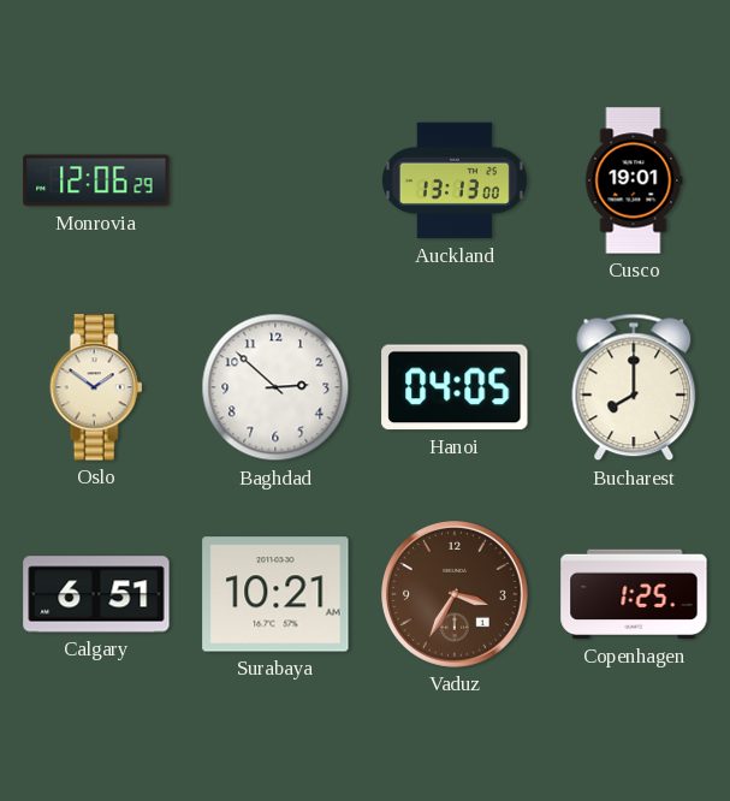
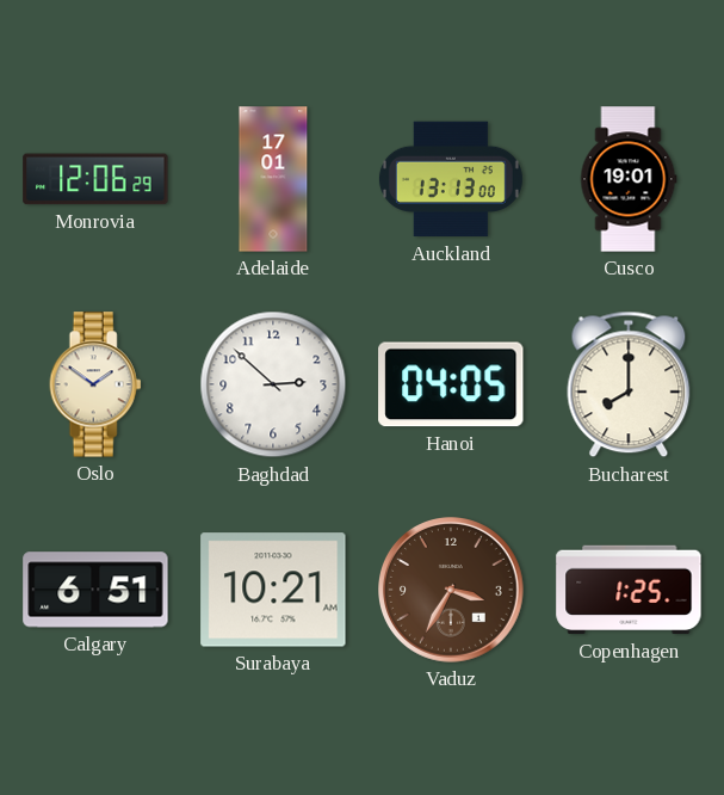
Adelaide: none -> 17:01
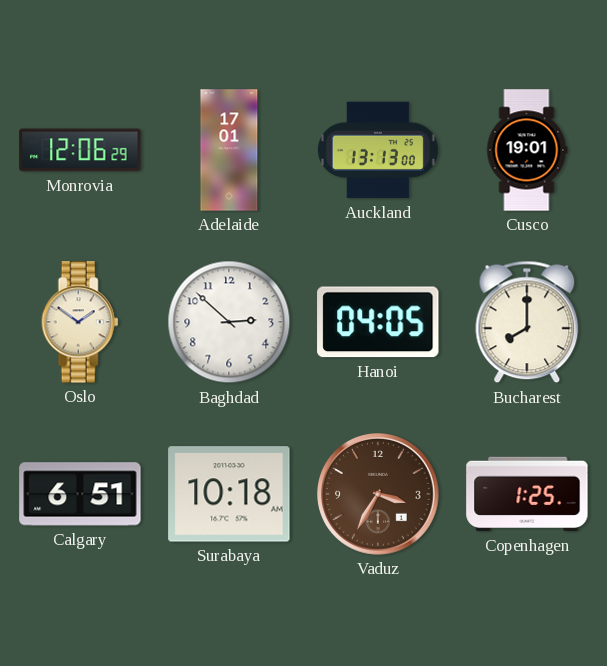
Surabaya: 10:21 -> 10:18
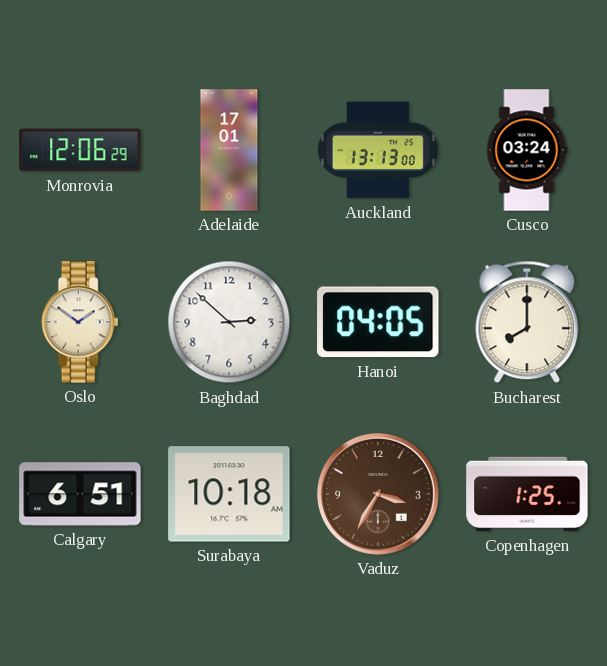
Cusco: 19:01 -> 03:24
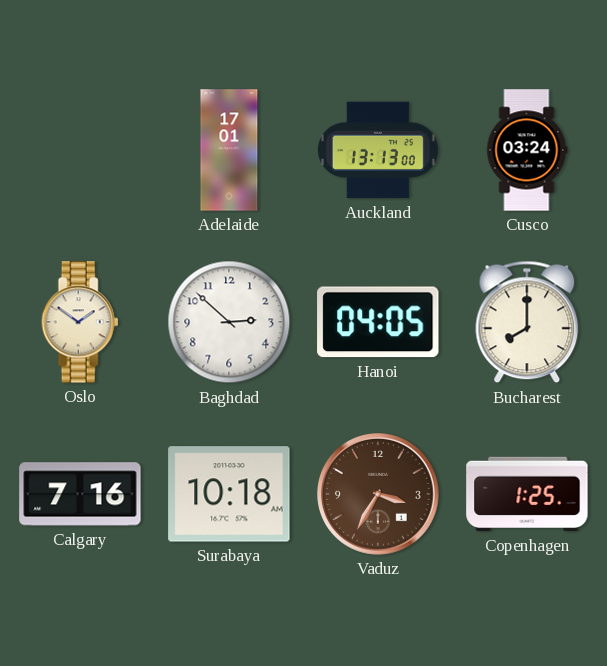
Monrovia: 12:06 -> none
Calgary: 6:51 -> 7:16
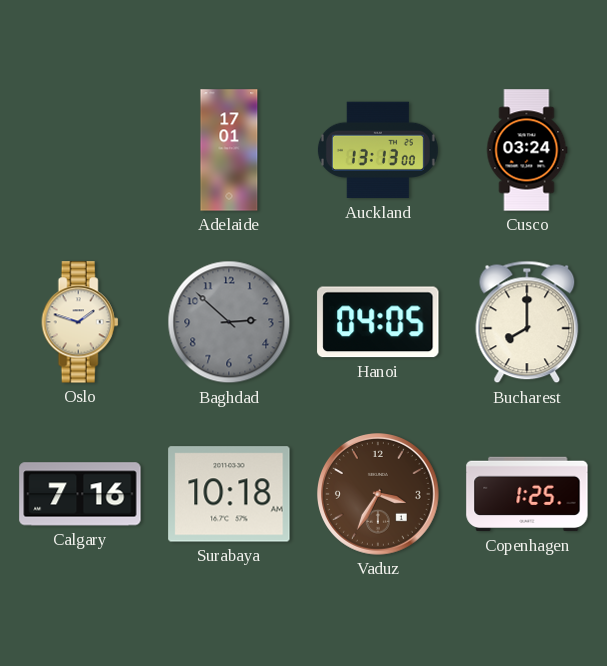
Oslo: 1:51 -> 1:48
Baghdad dial: white -> grey
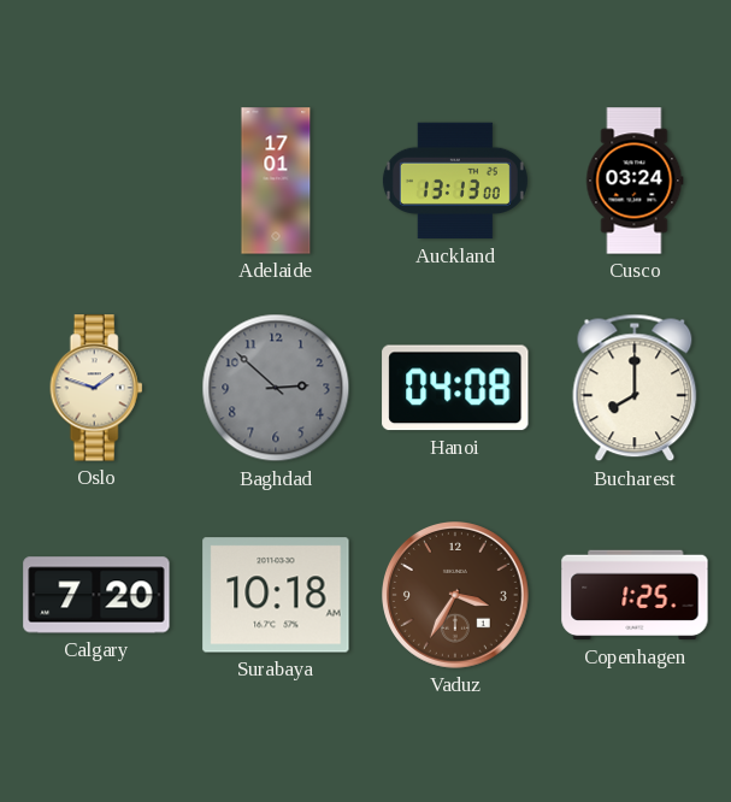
Hanoi: 04:05 -> 04:08
Calgary: 7:16 -> 7:20
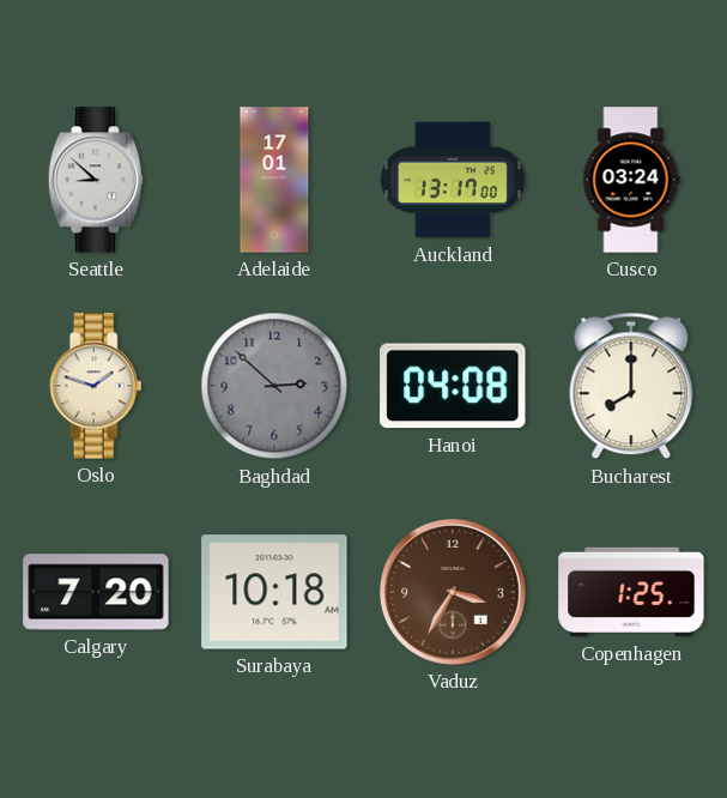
Seattle: none -> 8:52
Auckland: 13:13 -> 13:17
